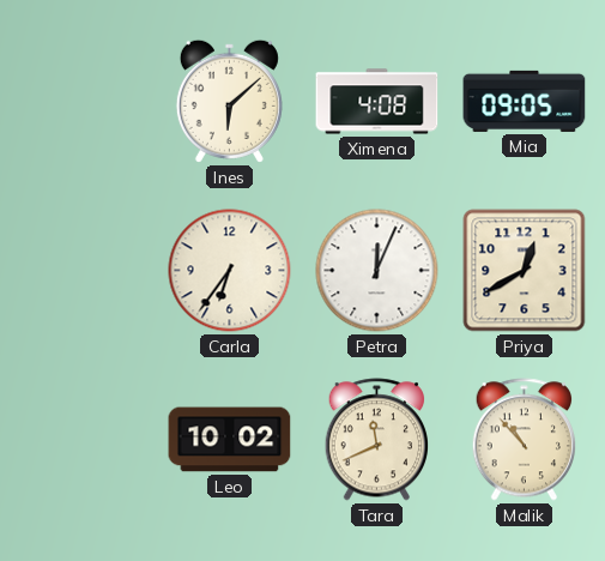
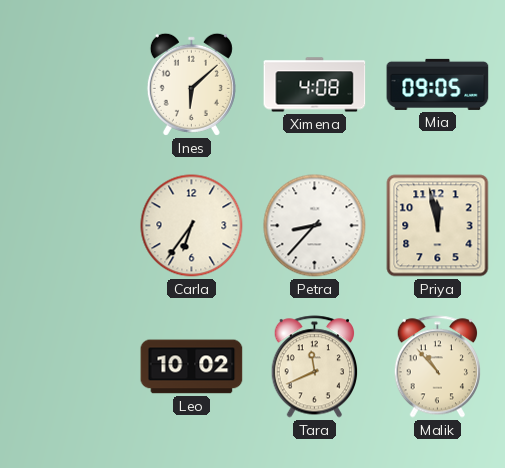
Petra: 12:04 -> 8:37
Priya: 12:40 -> 11:58
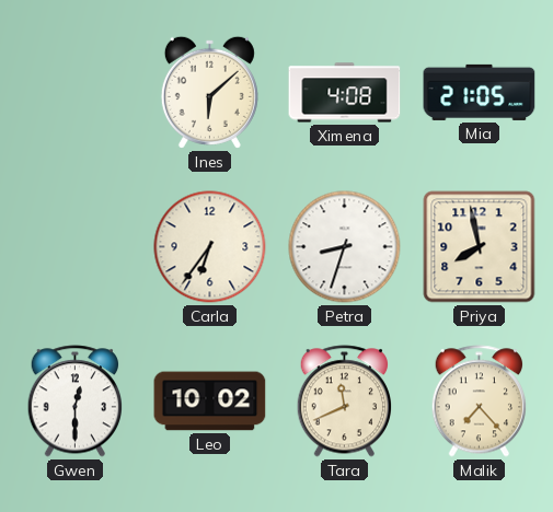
Mia: 09:05 -> 21:05
Petra: 8:37 -> 8:33
Priya: 11:58 -> 7:58
Gwen: none -> 12:30
Malik: 10:53 -> 7:23
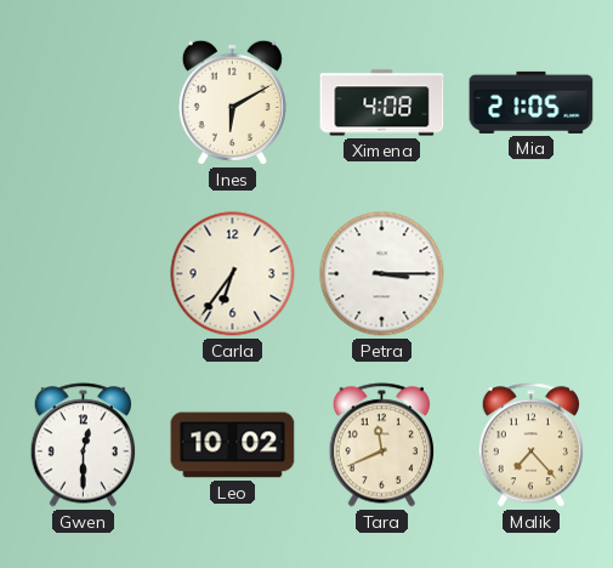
Ines: 6:08 -> 6:10
Petra: 8:33 -> 3:15
Priya: 7:58 -> none
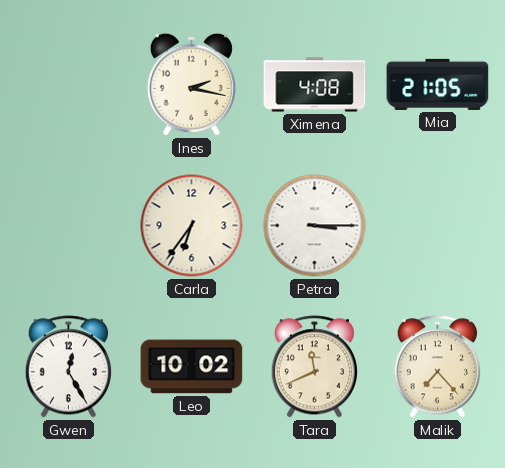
Ines: 6:10 -> 2:17
Gwen: 12:30 -> 12:25
